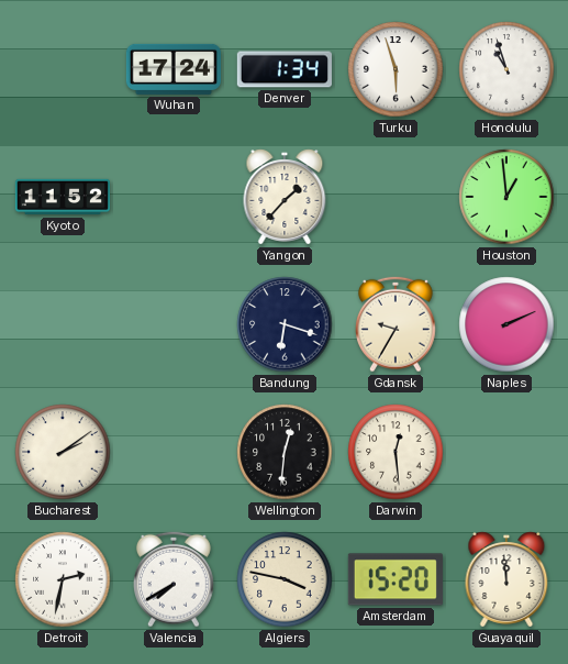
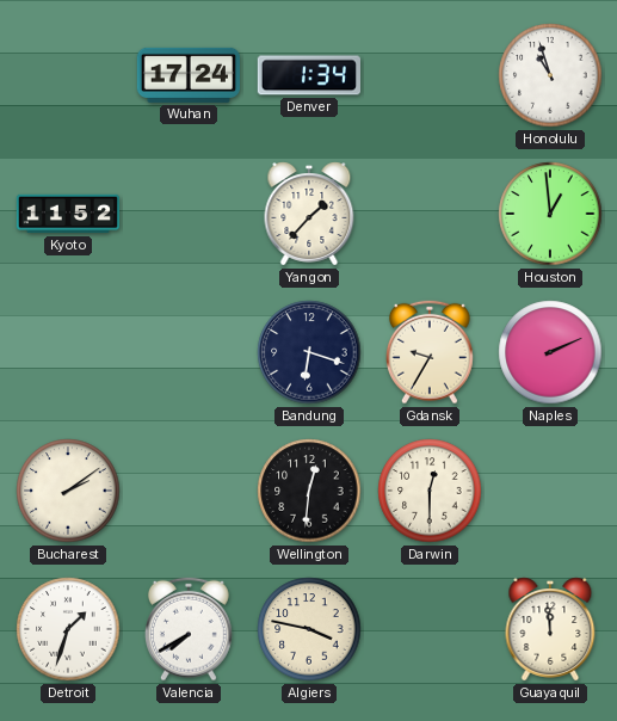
Turku: 5:57 -> none
Darwin: 12:29 -> 12:30
Detroit: 2:32 -> 1:33
Amsterdam: 15:20 -> none
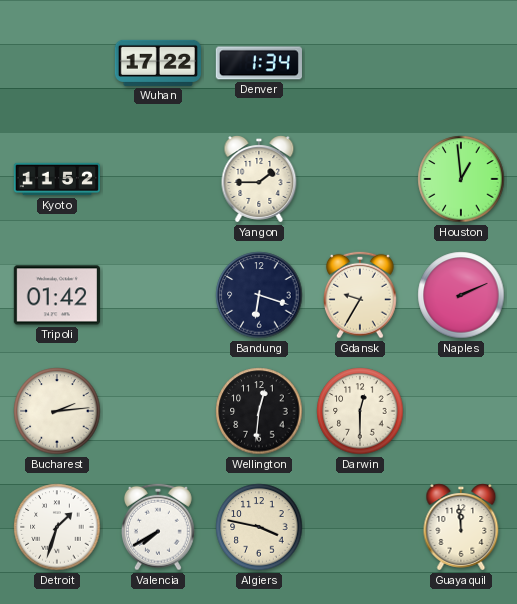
Wuhan: 17:24 -> 17:22
Honolulu: 10:57 -> none
Yangon: 1:37 -> 1:45
Tripoli: none -> 01:42
Bucharest: 2:09 -> 2:14
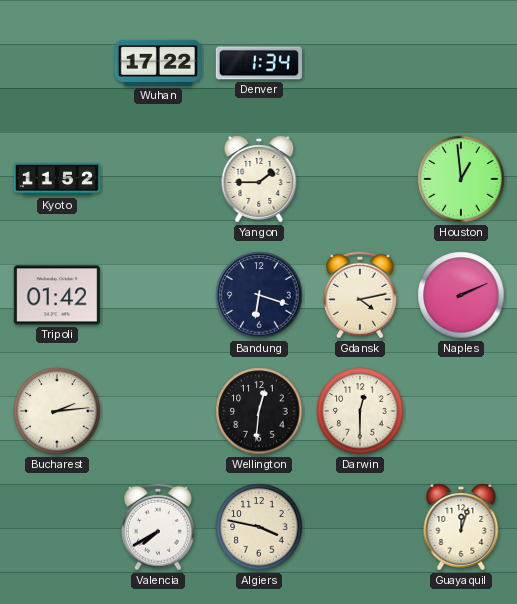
Gdansk: 9:35 -> 4:13
Detroit: 1:33 -> none
Guayaquil: 11:59 -> 12:03
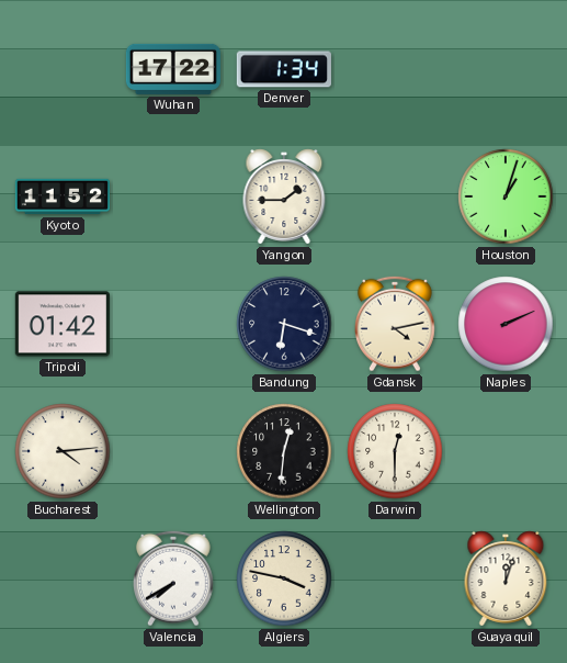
Houston: 12:59 -> 1:03
Bucharest: 2:14 -> 4:14
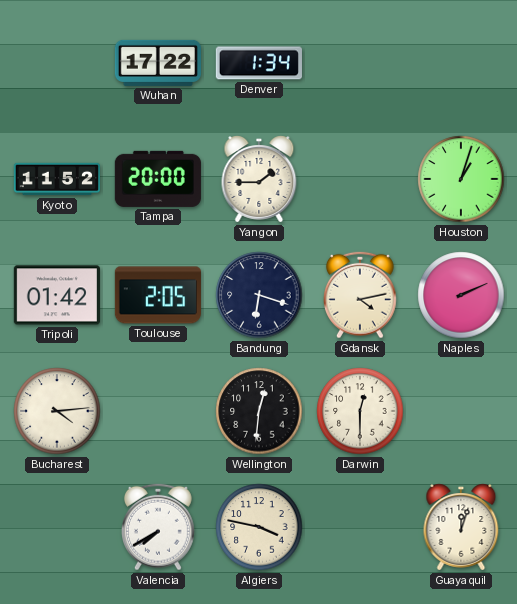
Tampa: none -> 20:00
Toulouse: none -> 2:05
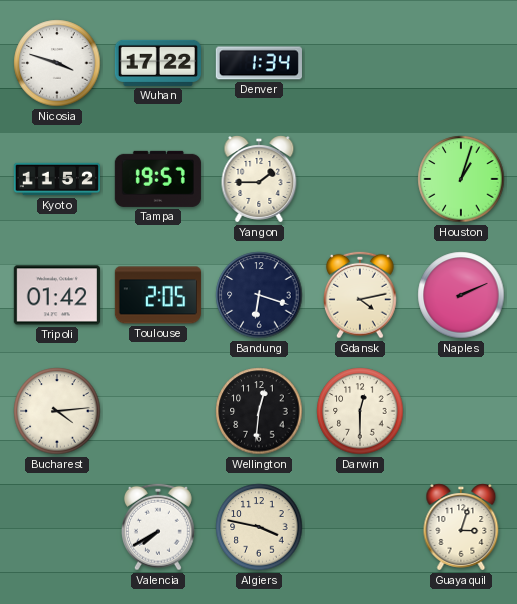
Nicosia: none -> 3:48
Tampa: 20:00 -> 19:57
Guayaquil: 12:03 -> 3:03
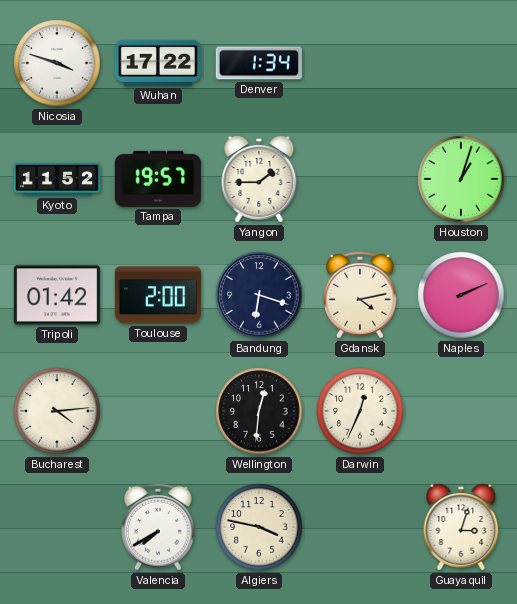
Toulouse: 2:05 -> 2:00
Darwin: 12:30 -> 12:34
